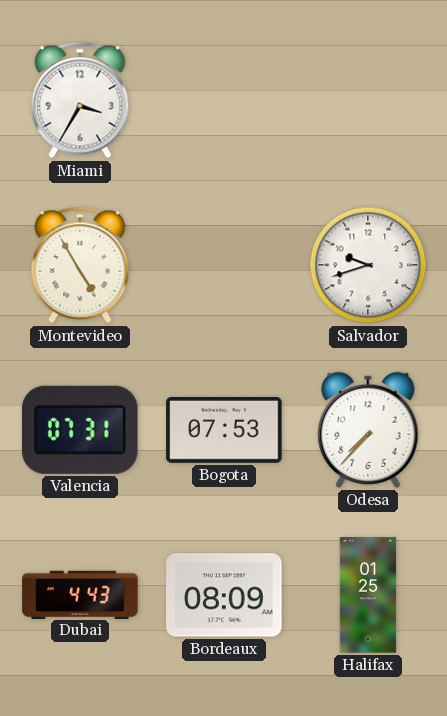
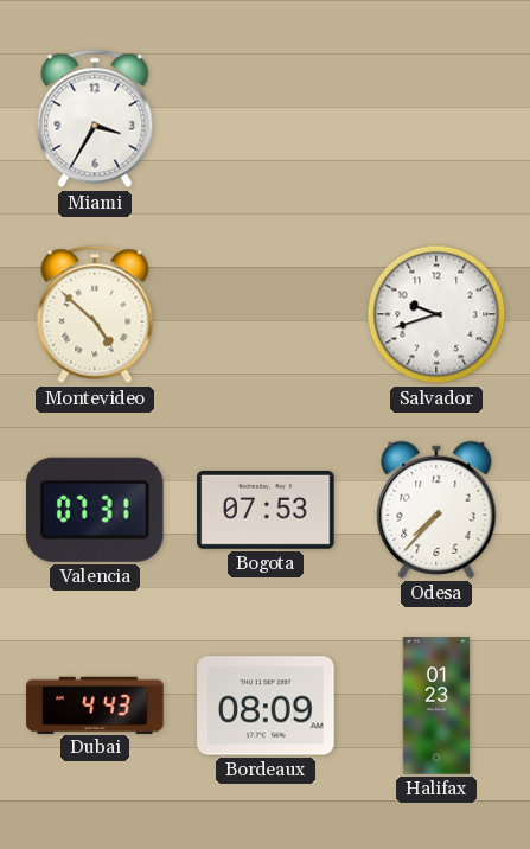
Montevideo: 4:55 -> 4:52
Halifax: 01:25 -> 01:23
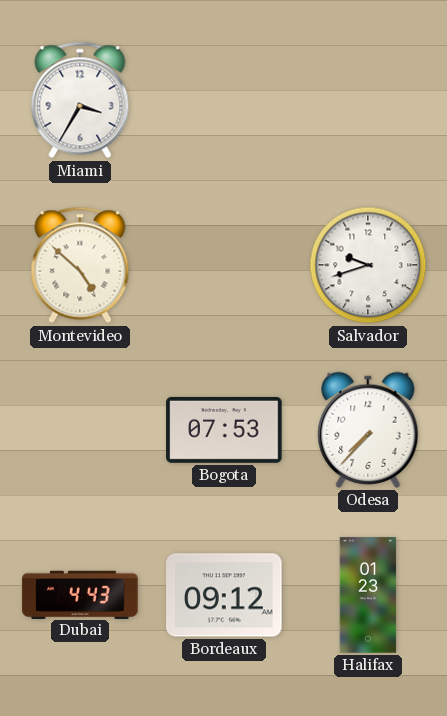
Valencia: 07:31 -> none
Bordeaux: 08:09 -> 09:12
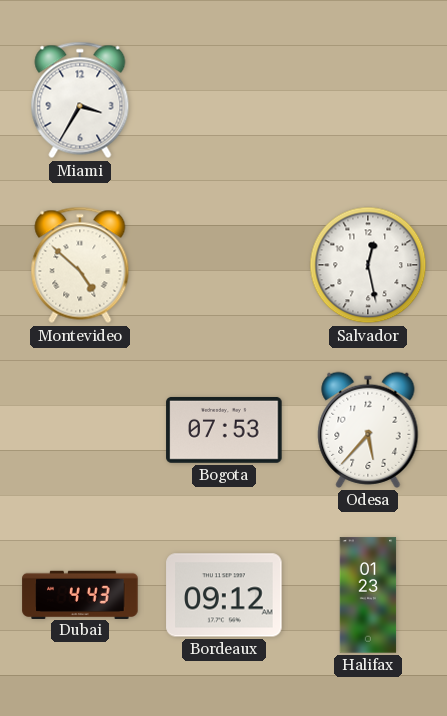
Salvador: 9:42 -> 12:28
Odesa: 7:37 -> 5:37
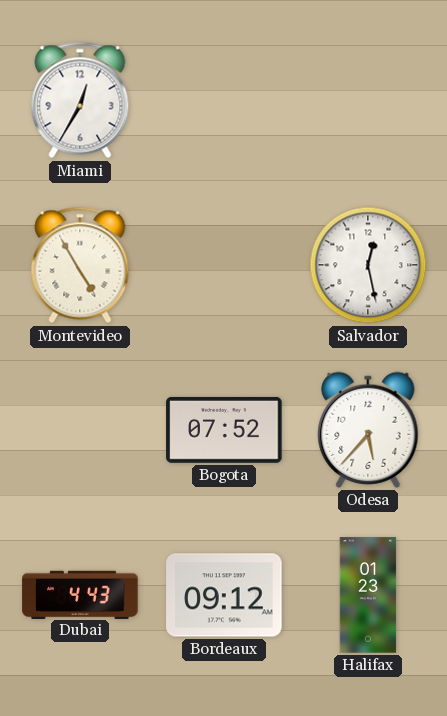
Miami: 3:35 -> 12:35
Montevideo: 4:52 -> 4:55
Bogota: 07:53 -> 07:52
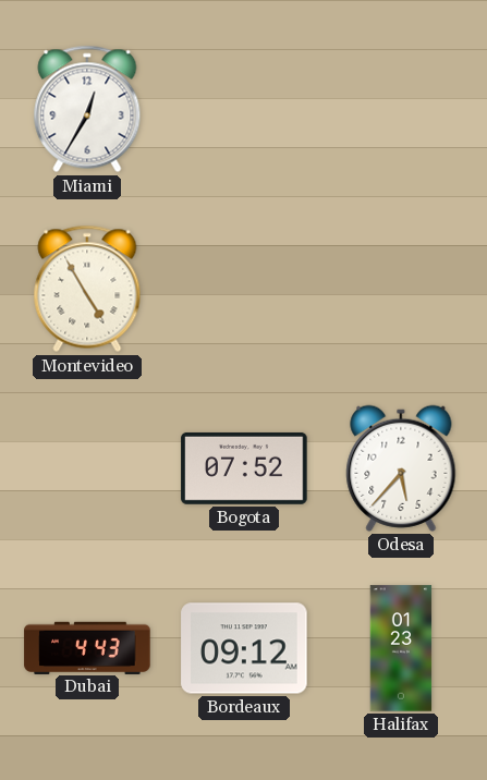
Salvador: 12:28 -> none
